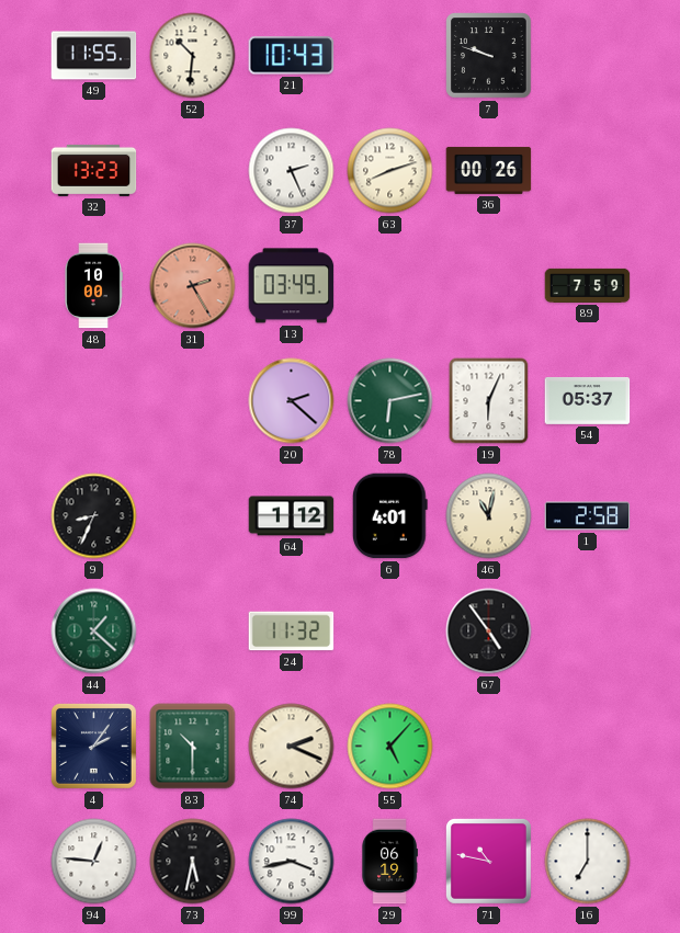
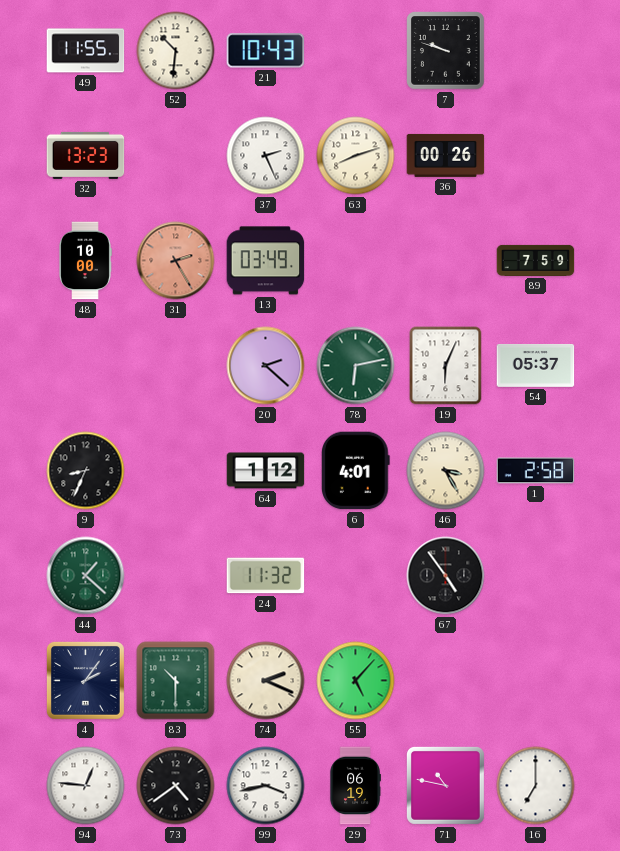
46: 11:02 -> 3:25
73: 5:32 -> 4:39
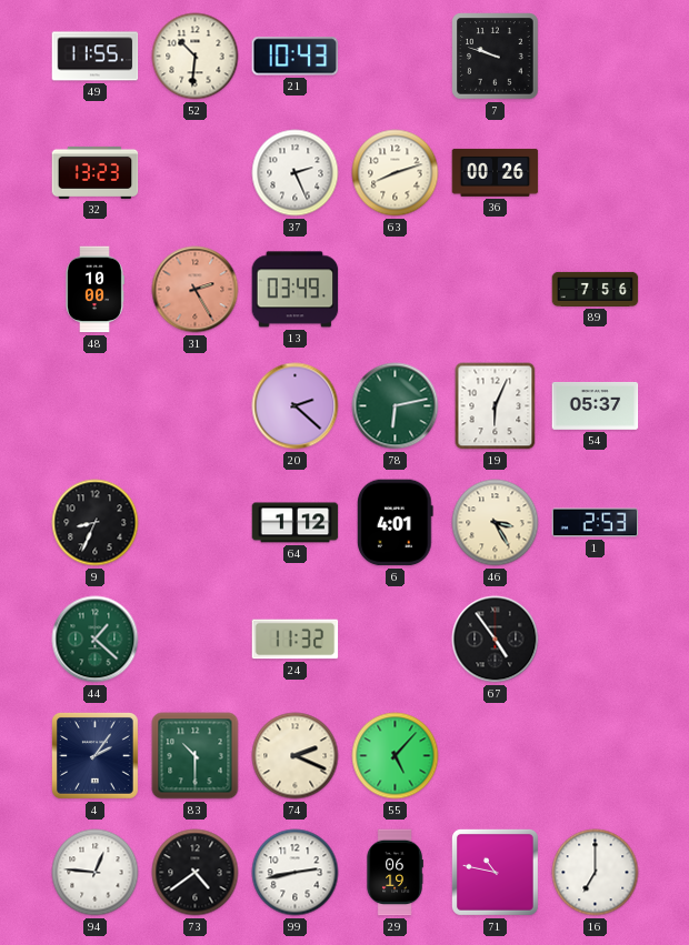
89: 7:59 -> 7:56
1: 2:58 -> 2:53
99: 3:43 -> 2:43
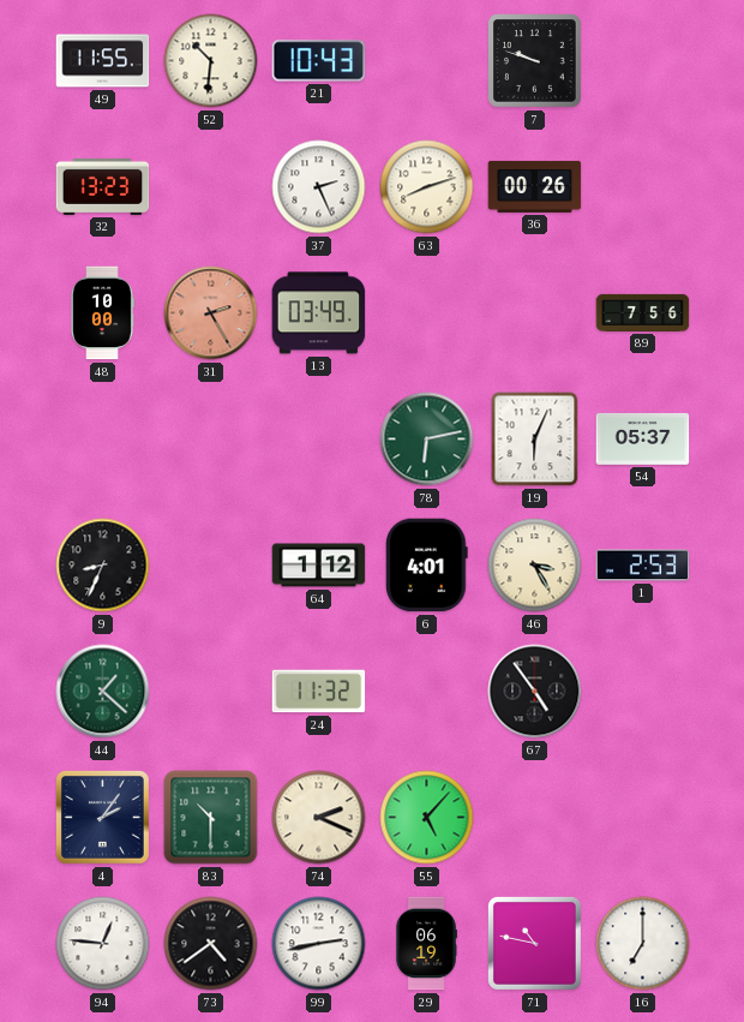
20: 2:22 -> none
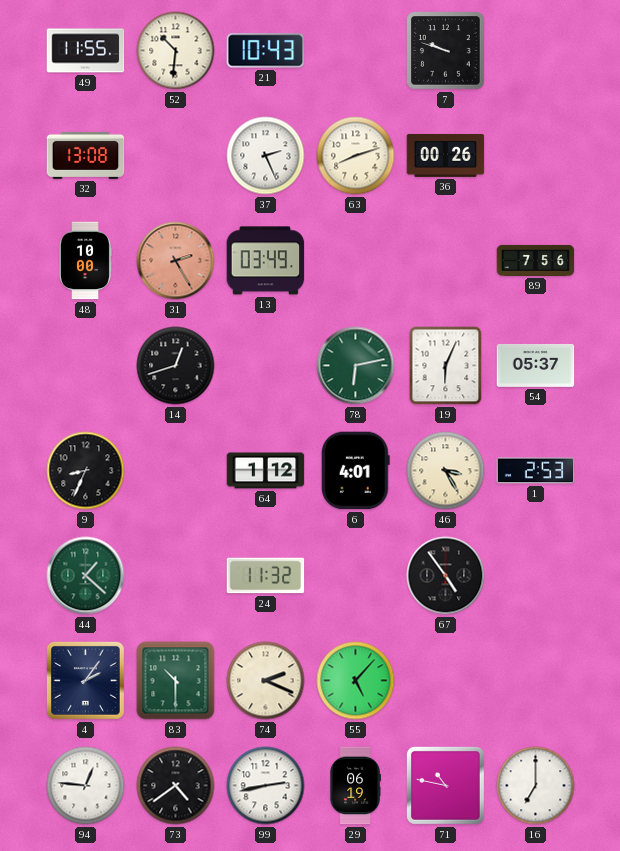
32: 13:23 -> 13:08
14: none -> 12:42
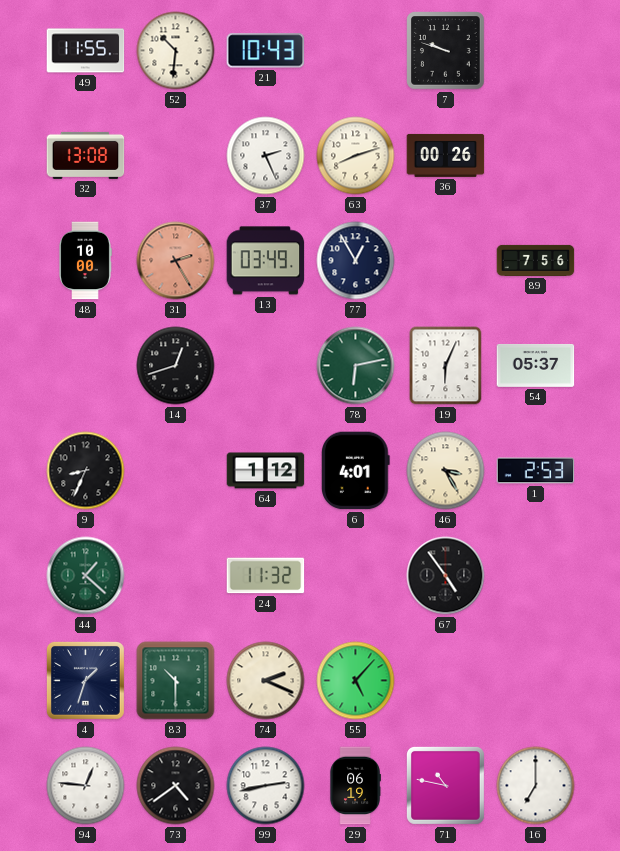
77: none -> 12:55
4: 2:06 -> 1:33
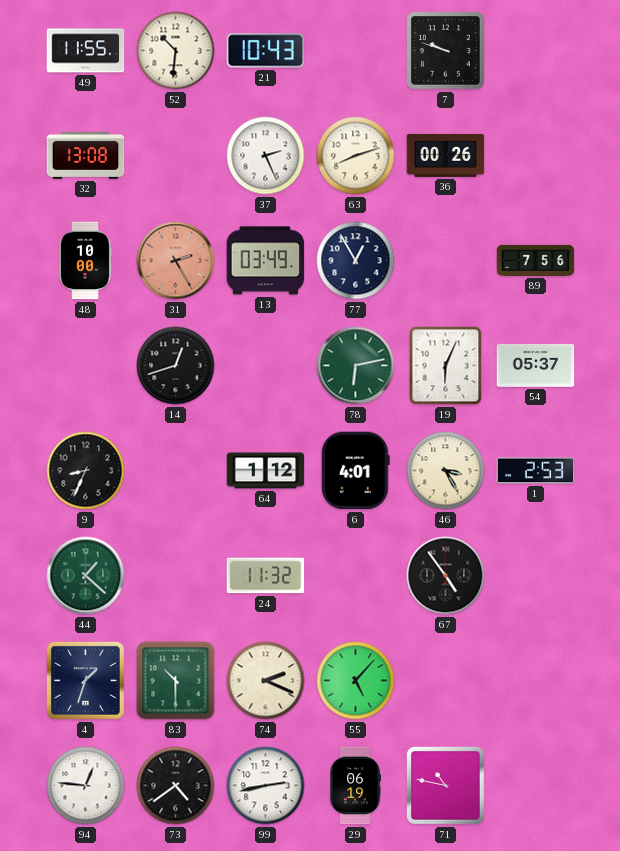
16: 7:00 -> none
